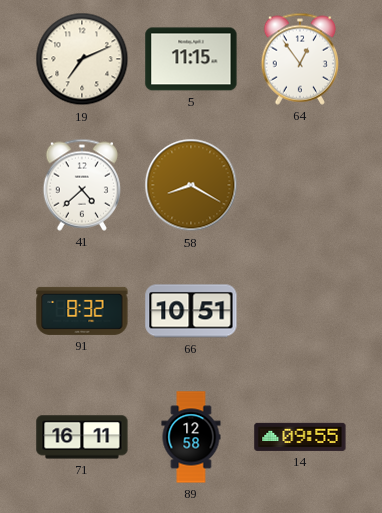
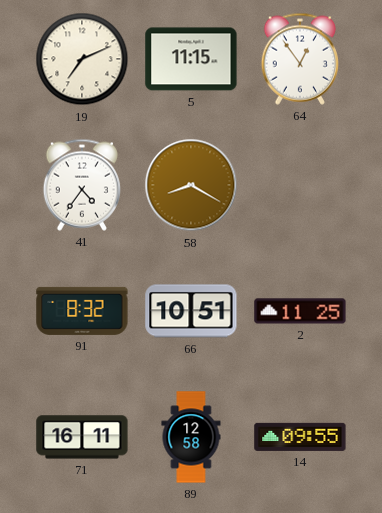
41: 4:38 -> 4:36
2: none -> 11:25
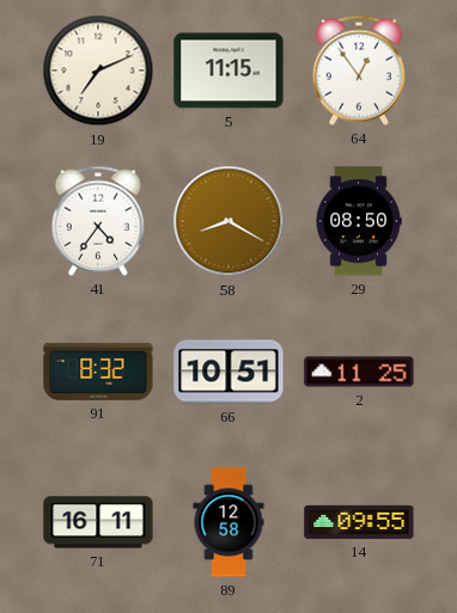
29: none -> 08:50
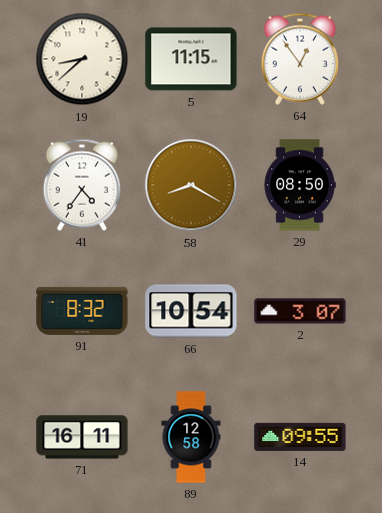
19: 7:11 -> 8:38
66: 10:51 -> 10:54
2: 11:25 -> 3:07
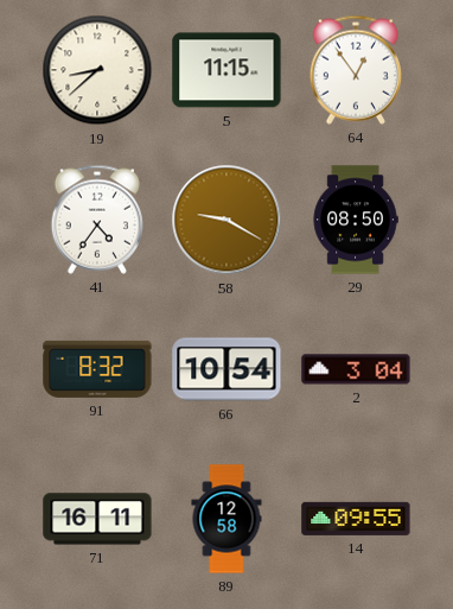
58: 8:20 -> 9:20
2: 3:07 -> 3:04
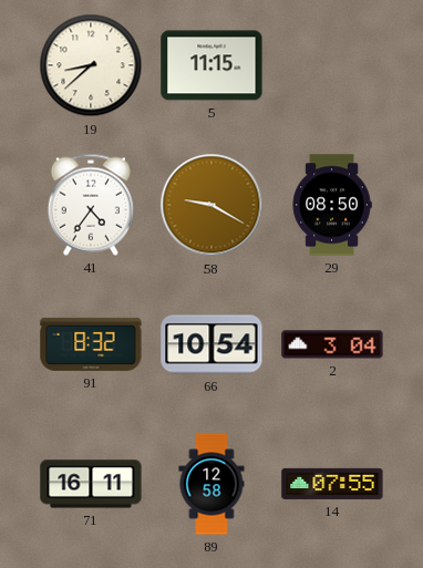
64: 12:54 -> none
14: 09:55 -> 07:55
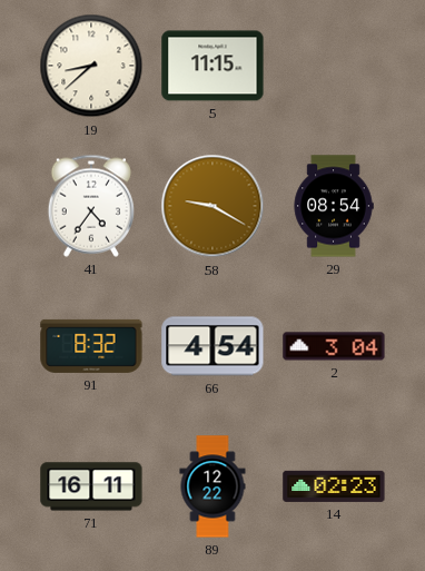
29: 08:50 -> 08:54
66: 10:54 -> 4:54
89: 12:58 -> 12:22
14: 07:55 -> 02:23
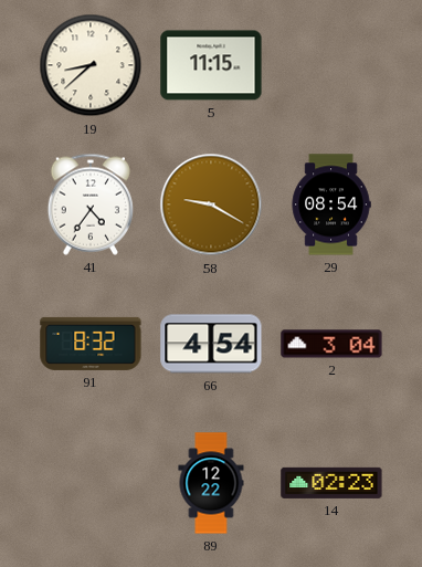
71: 16:11 -> none
